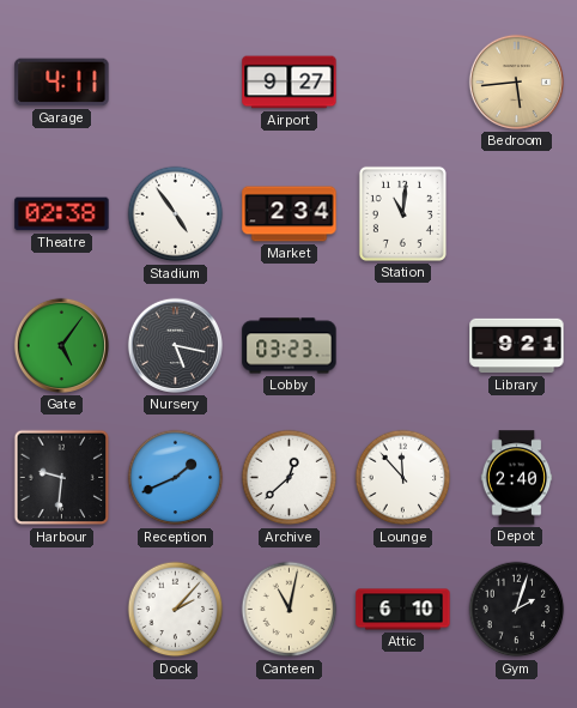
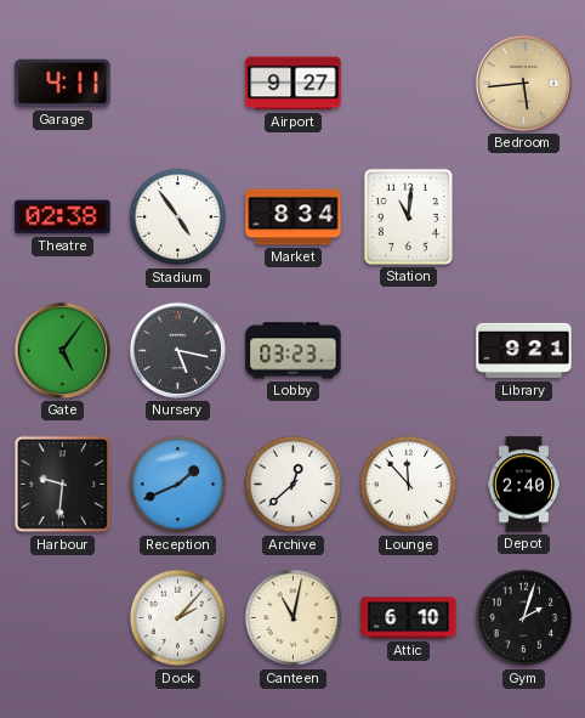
Market: 2:34 -> 8:34
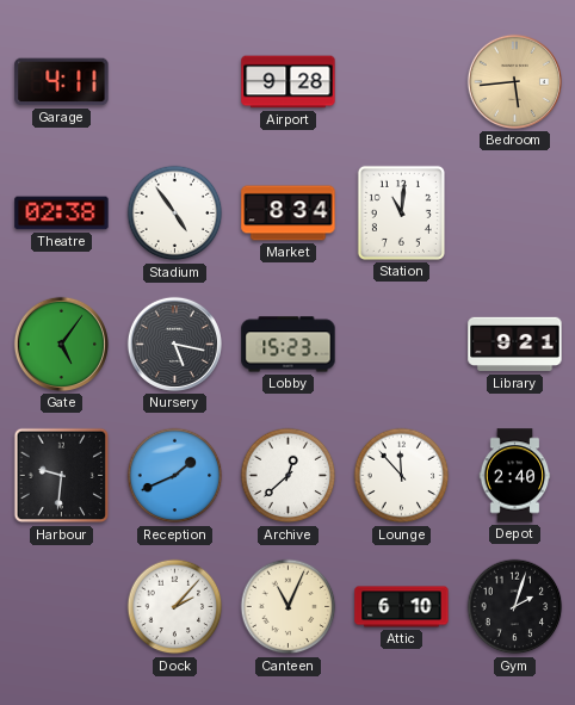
Airport: 9:27 -> 9:28
Lobby: 03:23 -> 15:23
Canteen: 11:02 -> 11:04
